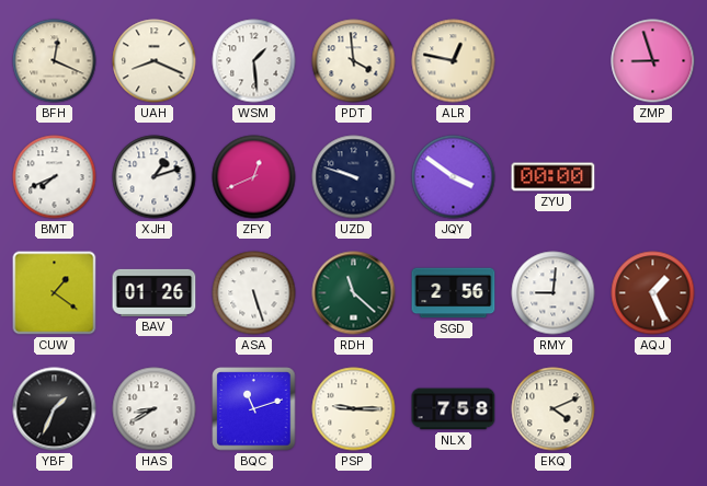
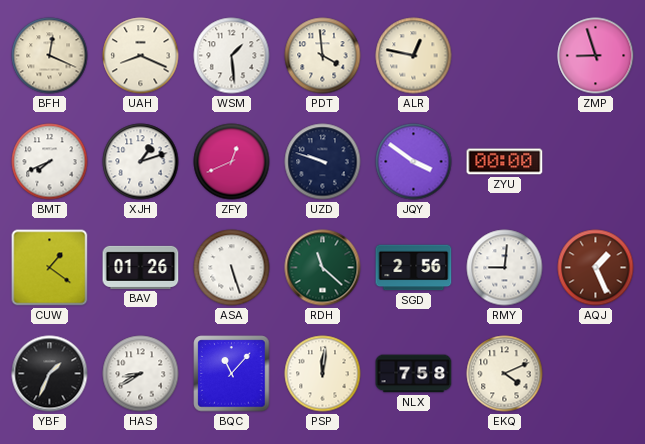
BQC: 11:12 -> 11:07
PSP: 9:15 -> 12:01
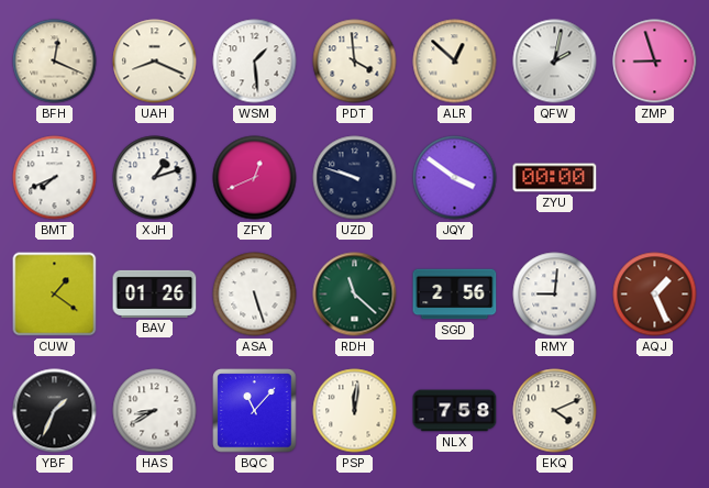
ALR: 12:47 -> 12:52
QFW: none -> 2:02
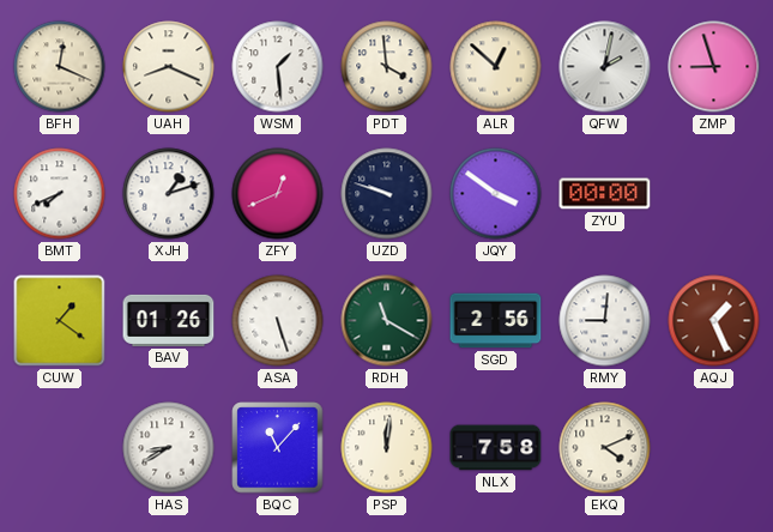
RDH: 11:22 -> 11:20
YBF: 1:34 -> none
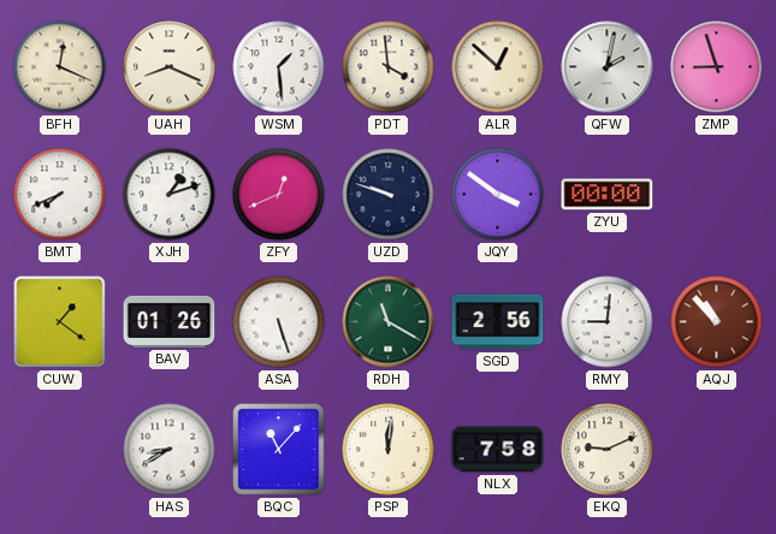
AQJ: 1:26 -> 10:53
EKQ: 4:11 -> 9:11
